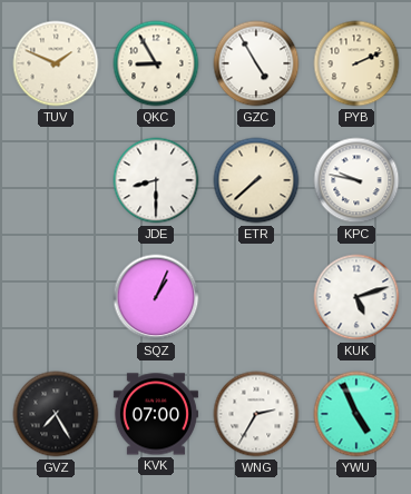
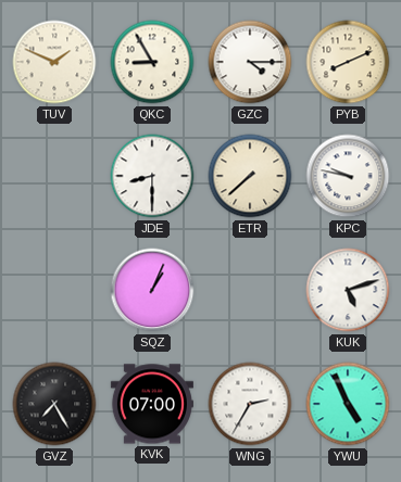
GZC: 4:55 -> 4:15
PYB: 2:11 -> 8:11
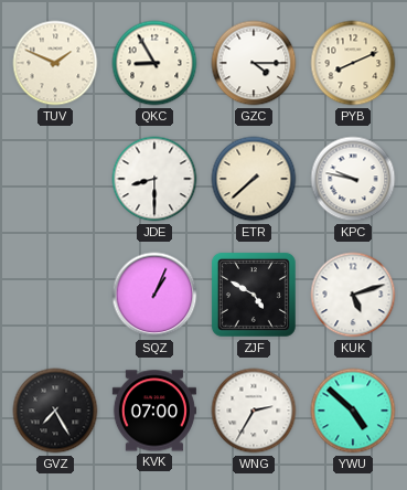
ZJF: none -> 4:50
YWU: 4:56 -> 4:52
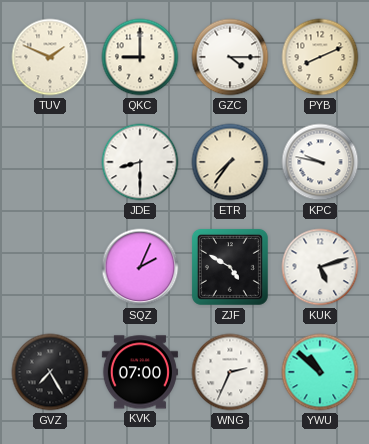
QKC: 8:55 -> 9:00
ETR: 7:38 -> 7:36
SQZ: 1:04 -> 2:04
WNG: 2:35 -> 2:34
YWU: 4:52 -> 10:52
